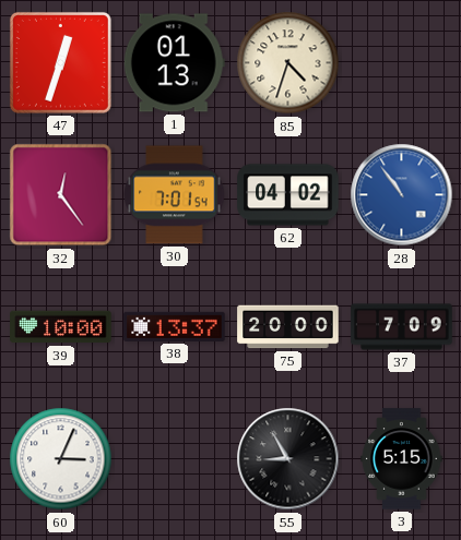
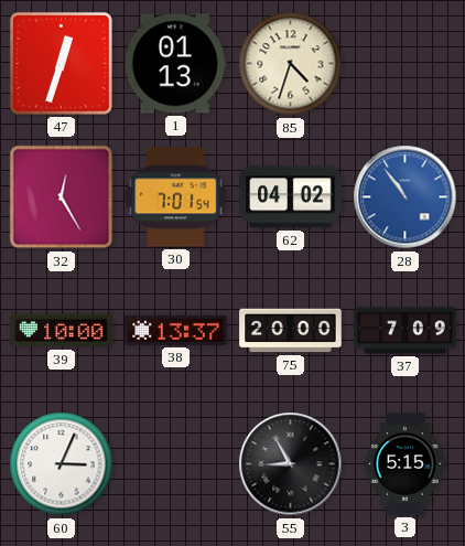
32: 12:24 -> 12:25
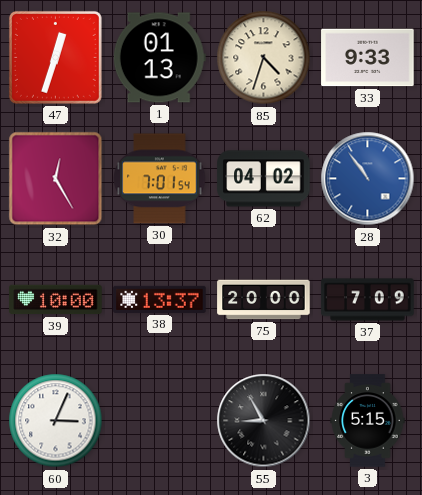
33: none -> 9:33
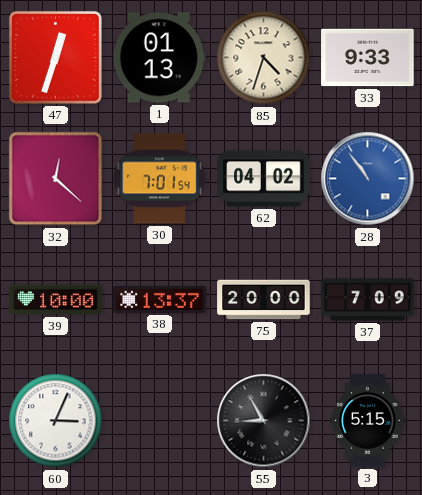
32: 12:25 -> 12:22
